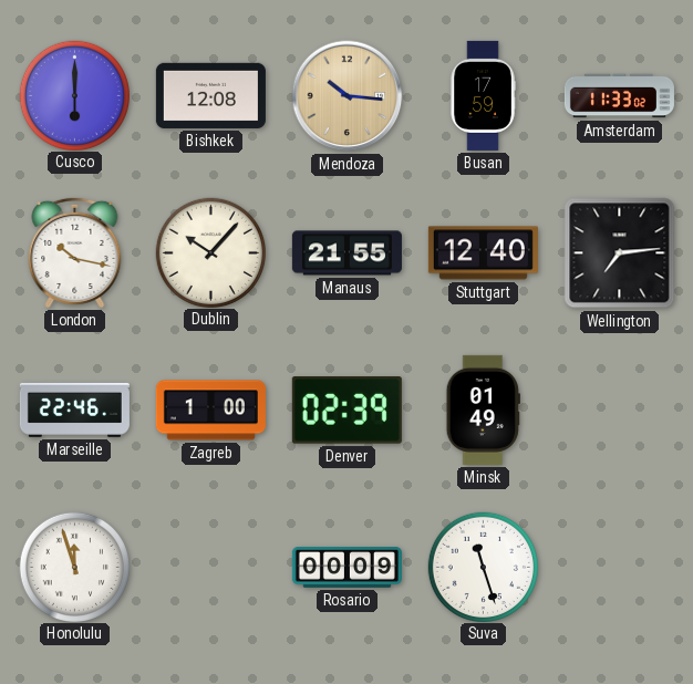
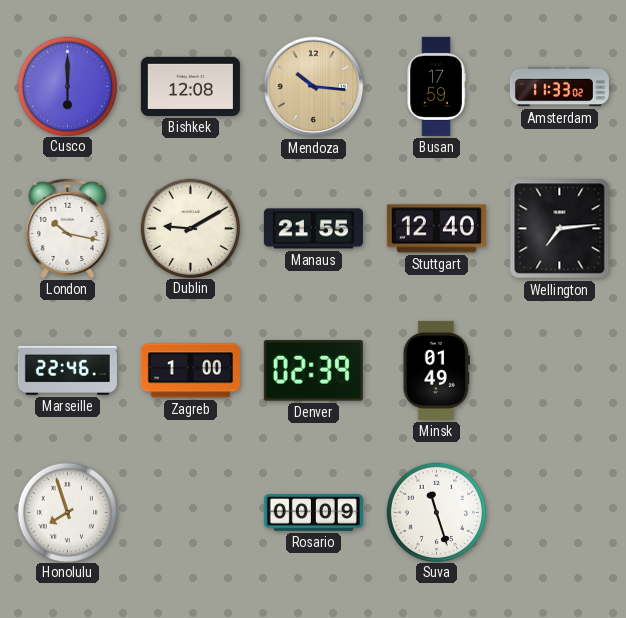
Dublin: 10:07 -> 9:10
Honolulu: 11:57 -> 7:57
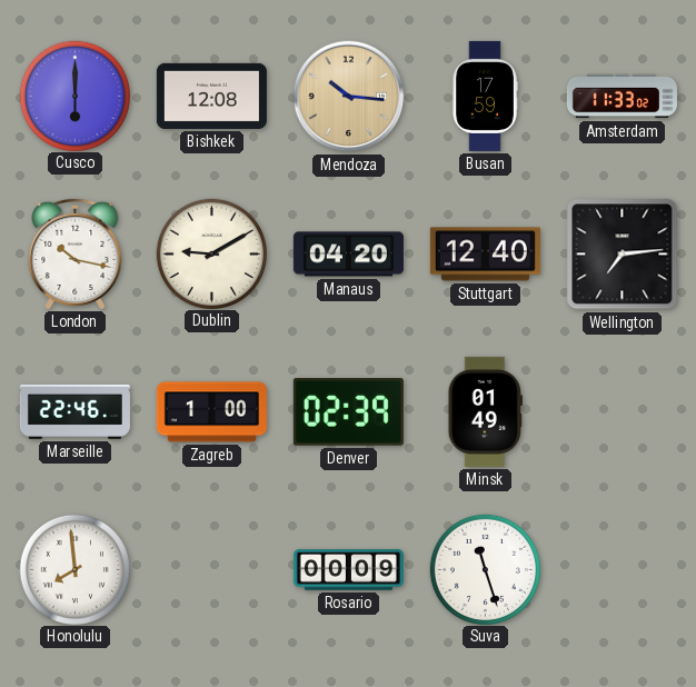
Manaus: 21:55 -> 04:20
Honolulu: 7:57 -> 7:59
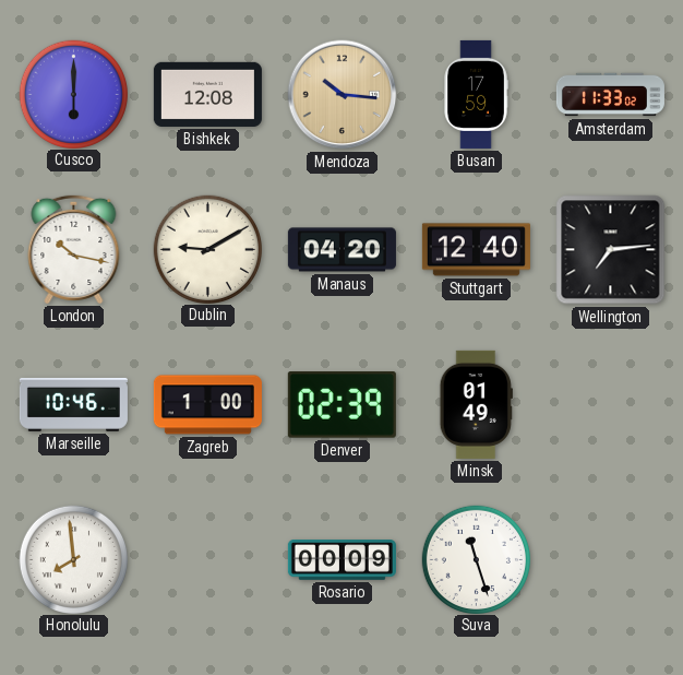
Marseille: 22:46 -> 10:46
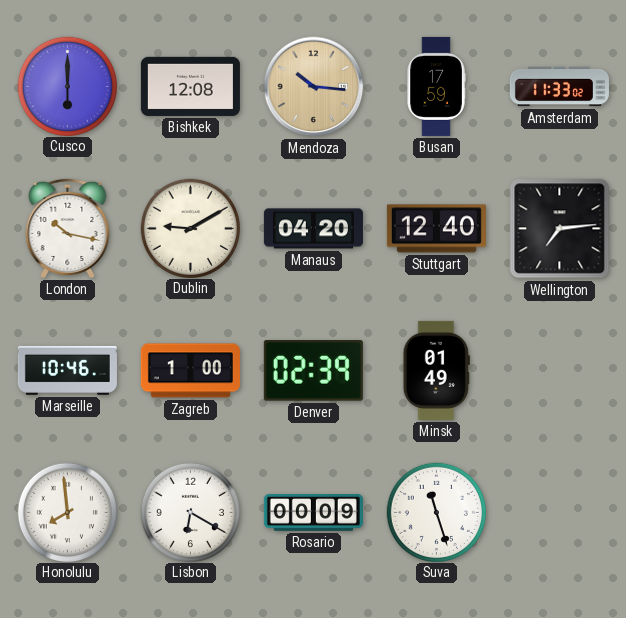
Lisbon: none -> 6:20
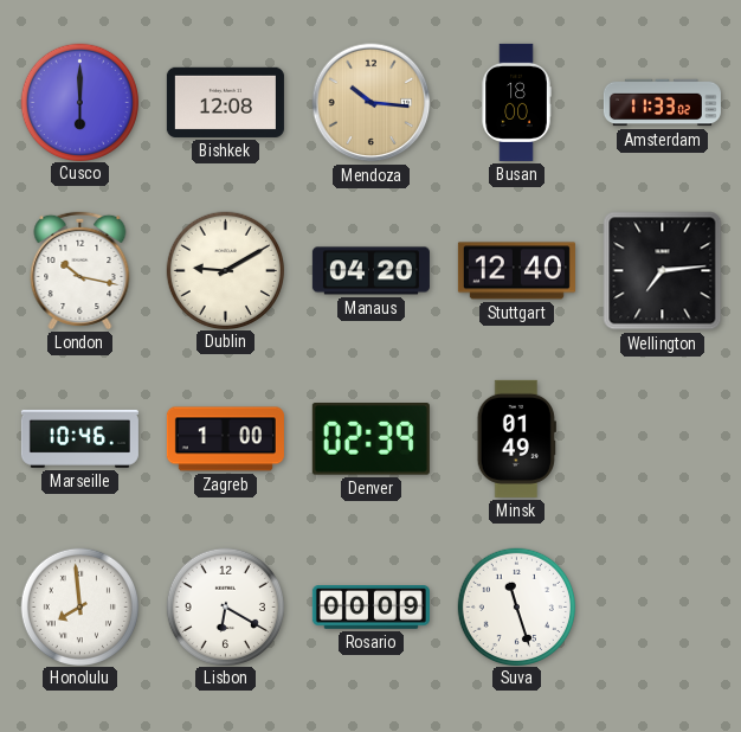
Busan: 17:59 -> 18:00
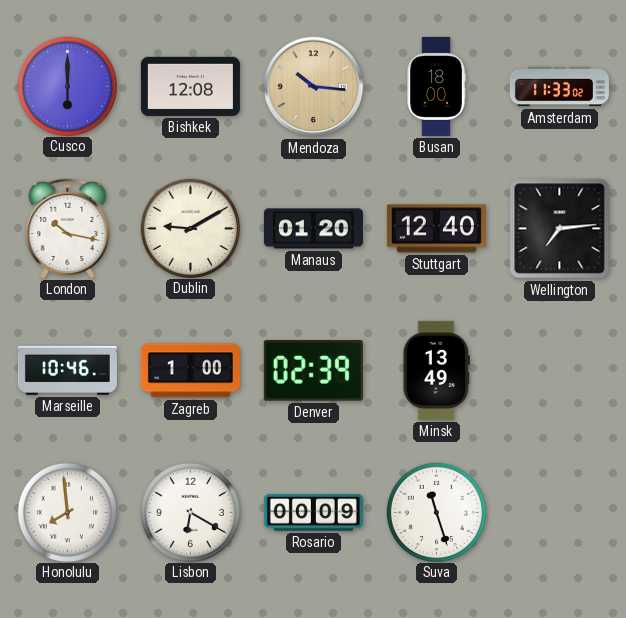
Manaus: 04:20 -> 01:20
Minsk: 01:49 -> 13:49
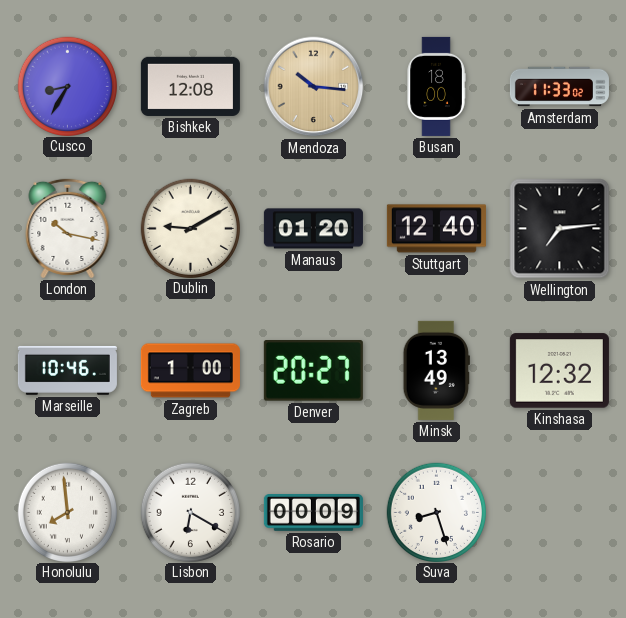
Cusco: 6:00 -> 8:35
Denver: 02:39 -> 20:27
Kinshasa: none -> 12:32
Suva: 11:27 -> 8:27
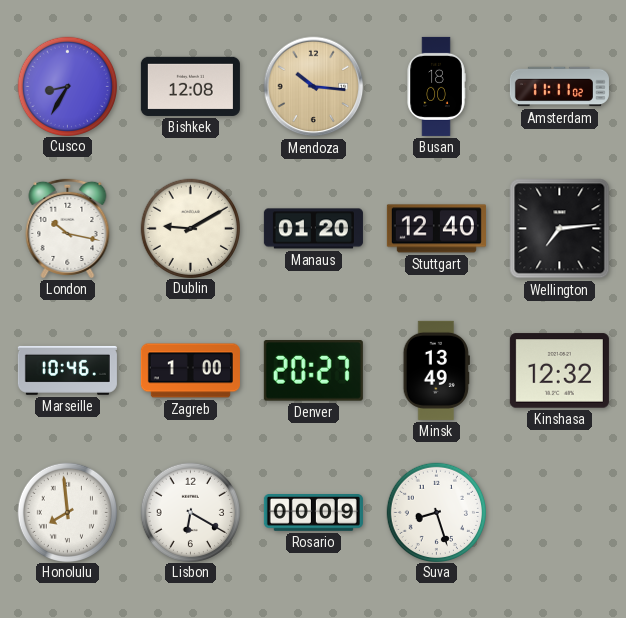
Amsterdam: 11:33 -> 11:11
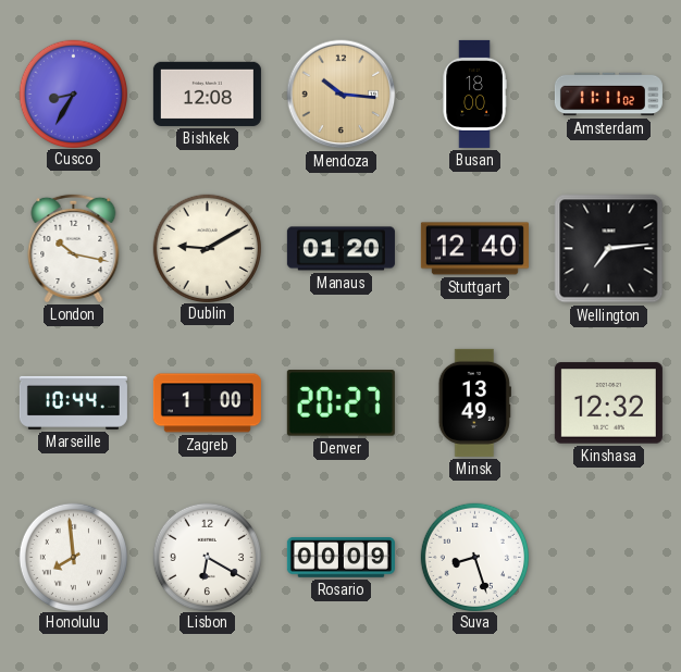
Marseille: 10:46 -> 10:44
